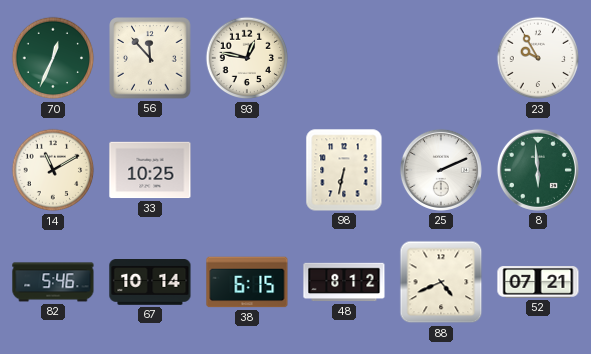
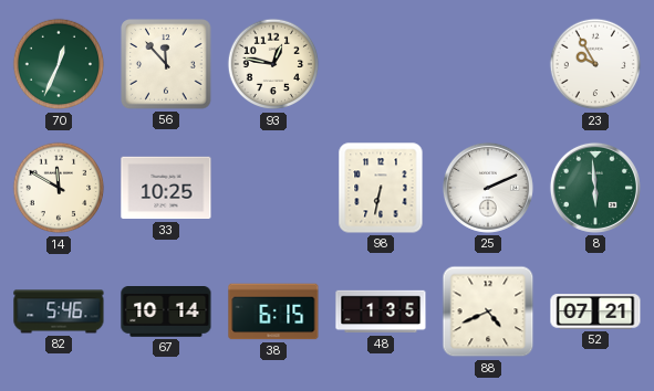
14: 11:10 -> 11:50
48: 8:12 -> 1:35
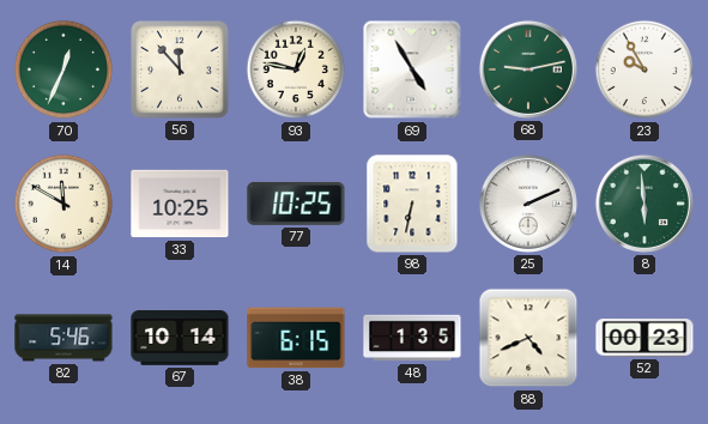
69: none -> 4:55
68: none -> 9:13
77: none -> 10:25
52: 07:21 -> 00:23
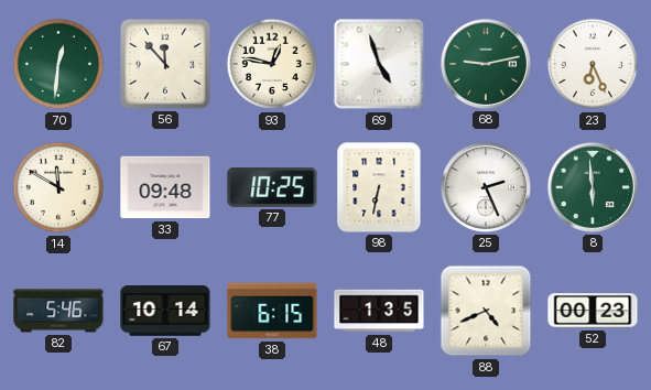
70: 12:34 -> 12:31
69: 4:55 -> 4:57
23: 9:55 -> 6:26
33: 10:25 -> 09:48
25: 2:11 -> 2:26
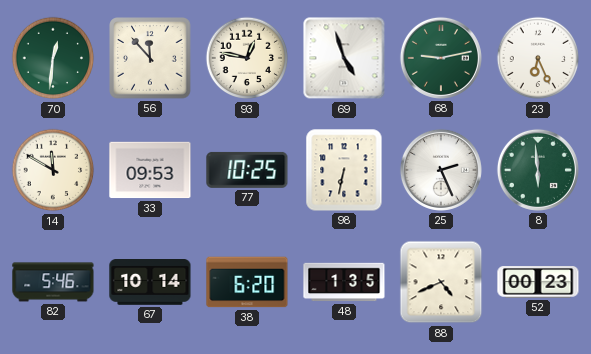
33: 09:48 -> 09:53
38: 6:15 -> 6:20
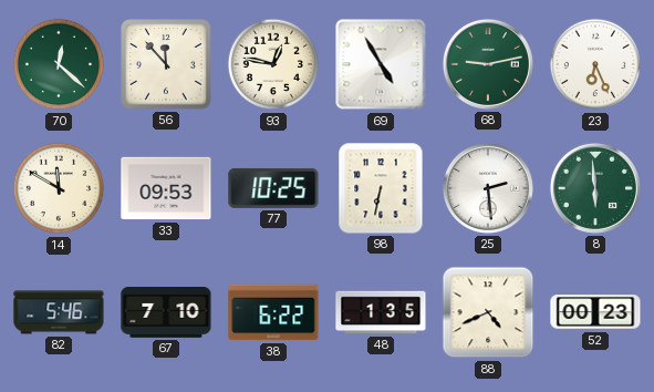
70: 12:31 -> 12:22
69: 4:57 -> 4:55
25: 2:26 -> 2:29
67: 10:14 -> 7:10
38: 6:20 -> 6:22
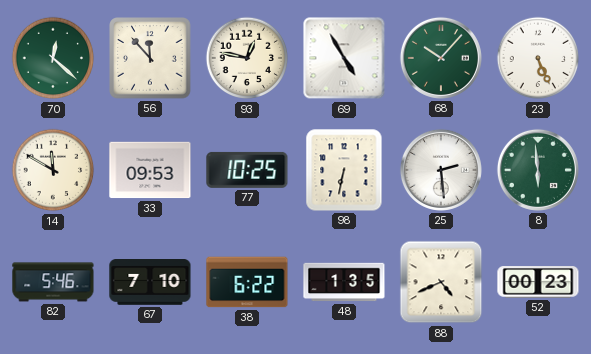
68: 9:13 -> 10:07
23: 6:26 -> 5:26
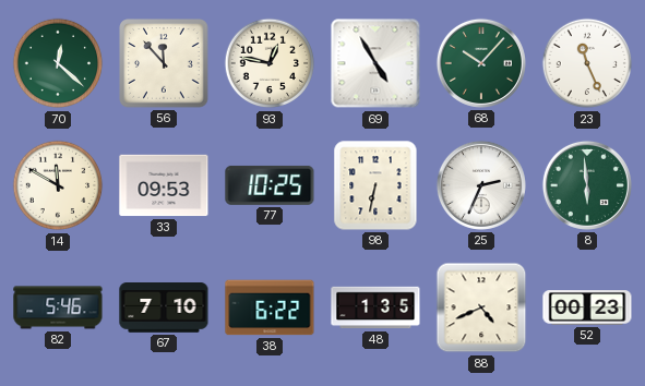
23: 5:26 -> 11:26
25: 2:29 -> 2:34
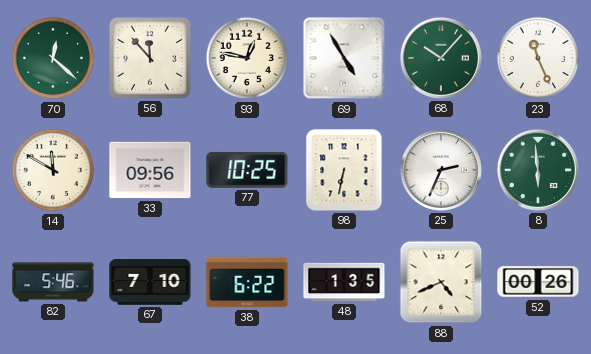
33: 09:53 -> 09:56
52: 00:23 -> 00:26
